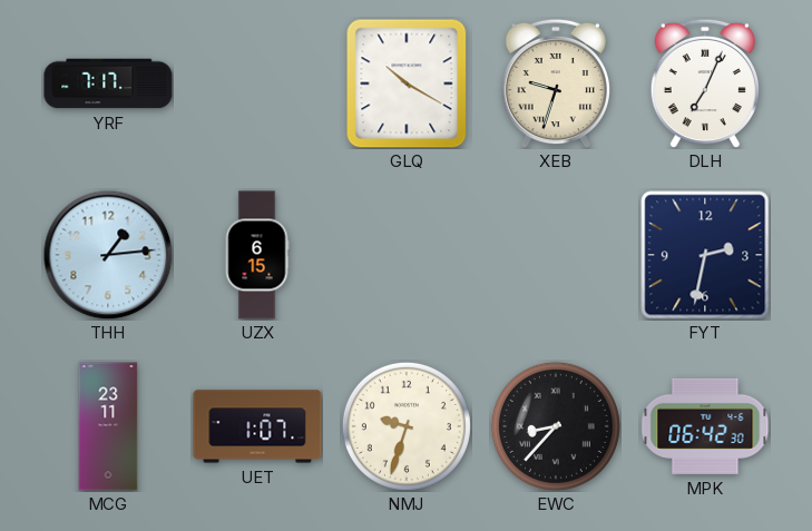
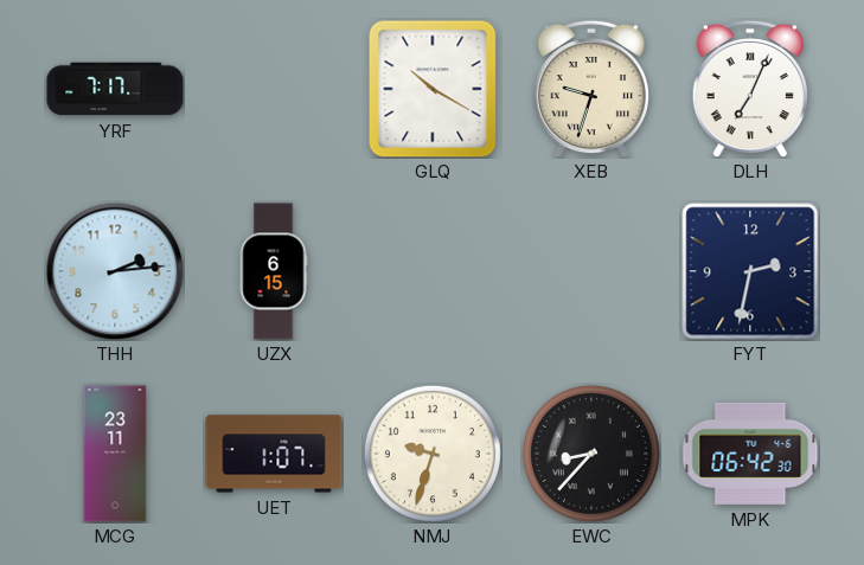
THH: 1:14 -> 2:14
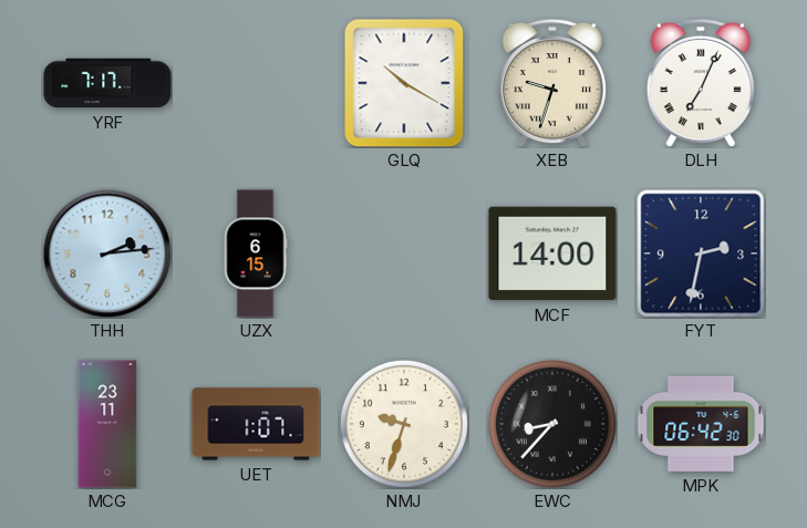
MCF: none -> 14:00
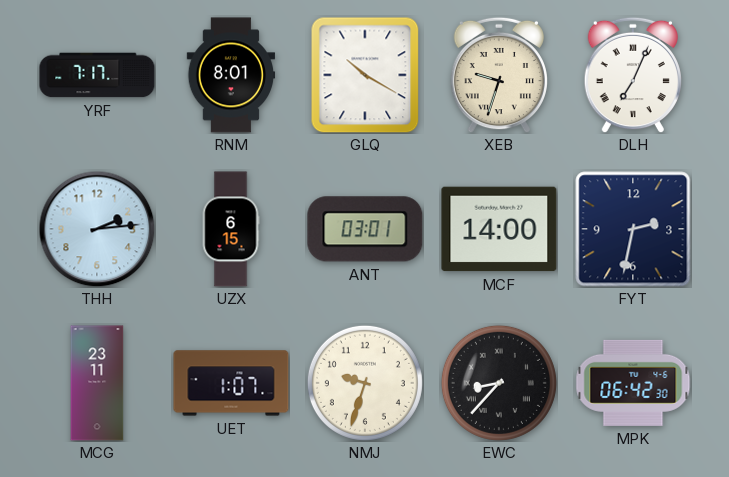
RNM: none -> 8:01
ANT: none -> 03:01
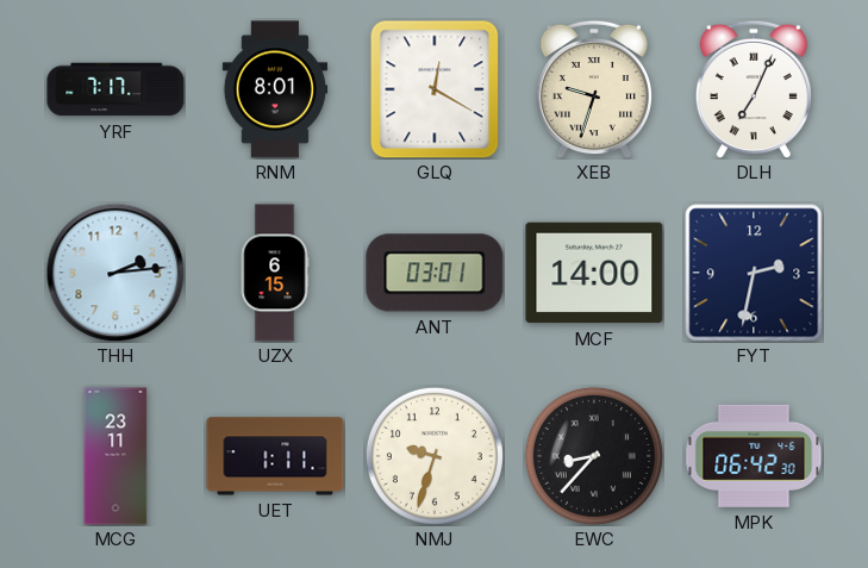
GLQ: 10:20 -> 12:20
UET: 1:07 -> 1:11
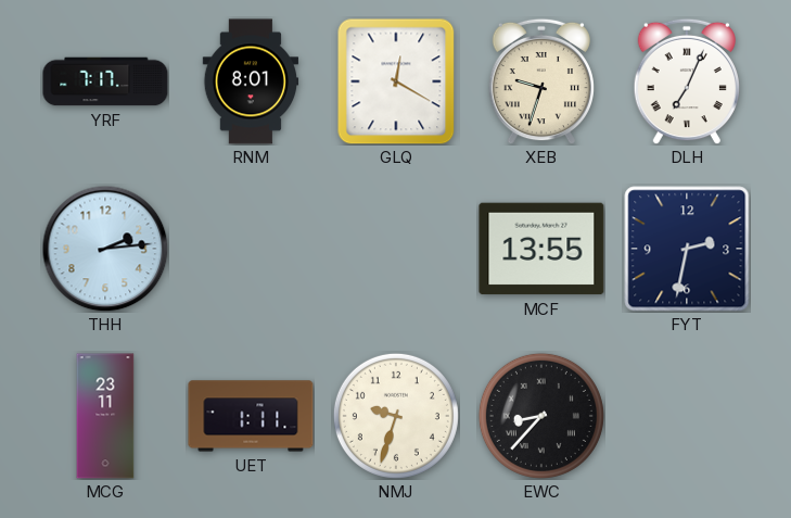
UZX: 6:15 -> none
ANT: 03:01 -> none
MCF: 14:00 -> 13:55
MPK: 06:42 -> none
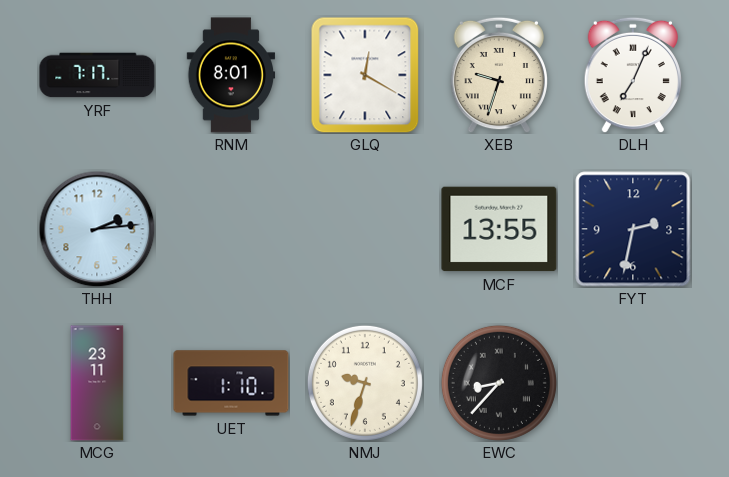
UET: 1:11 -> 1:10
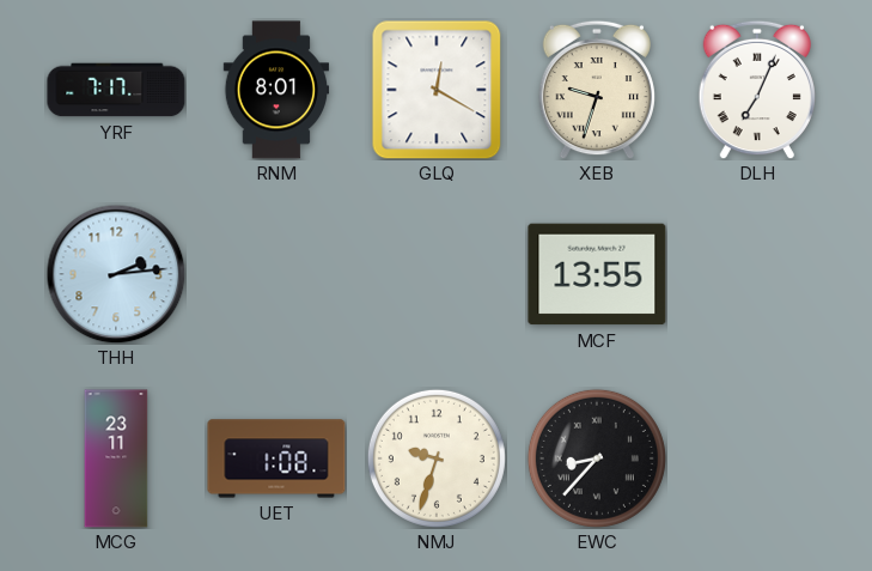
FYT: 2:32 -> none
UET: 1:10 -> 1:08
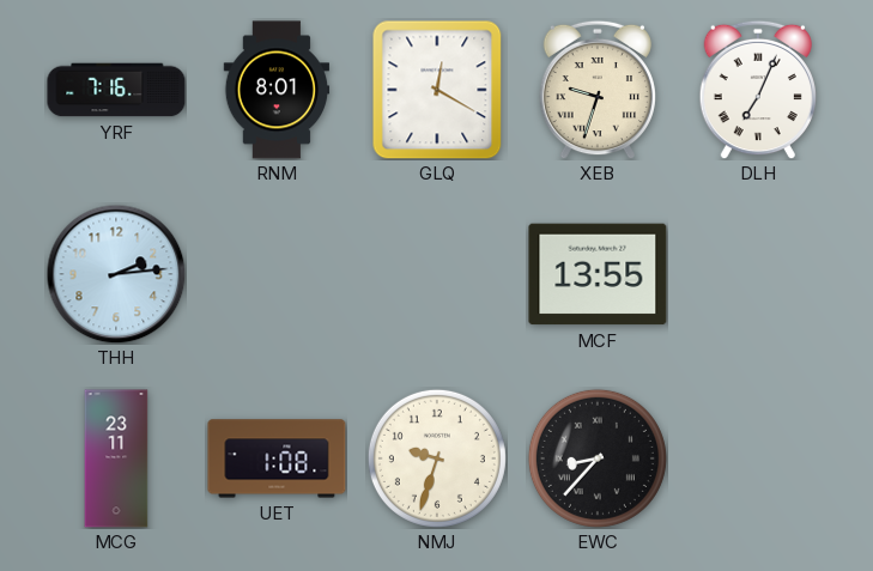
YRF: 7:17 -> 7:16
